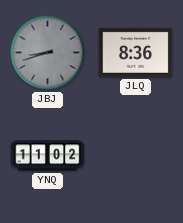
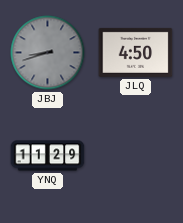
JLQ: 8:36 -> 4:50
YNQ: 11:02 -> 11:29
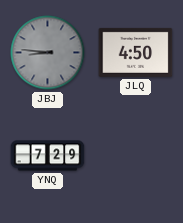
JBJ: 8:42 -> 8:46
YNQ: 11:29 -> 7:29
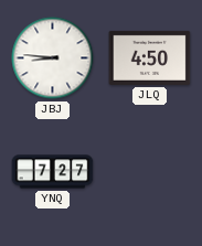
JBJ dial: grey -> white
YNQ: 7:29 -> 7:27
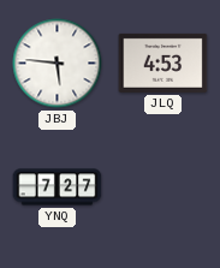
JBJ: 8:46 -> 5:46
JLQ: 4:50 -> 4:53
